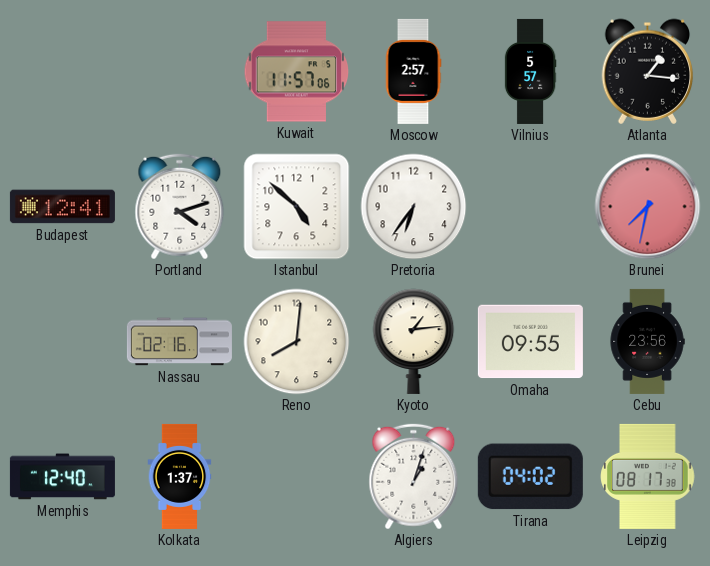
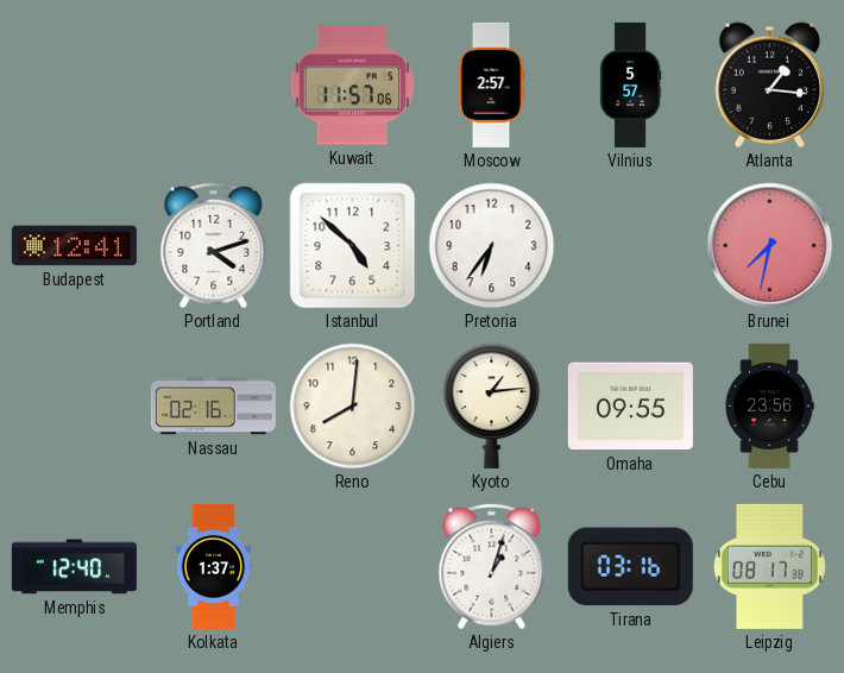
Tirana: 04:02 -> 03:16
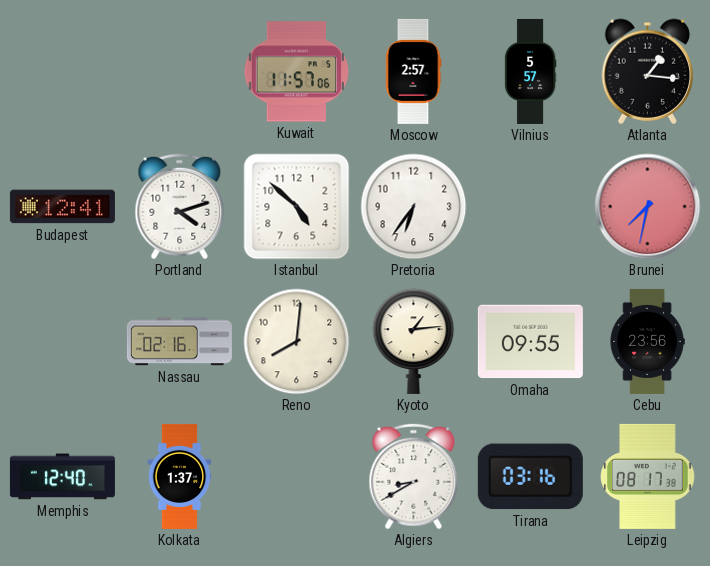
Algiers: 1:03 -> 8:40
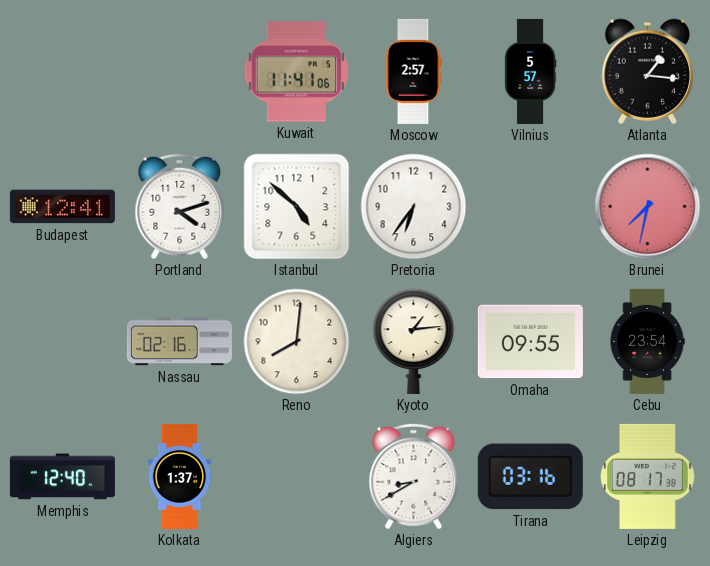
Kuwait: 11:57 -> 11:41
Cebu: 23:56 -> 23:54
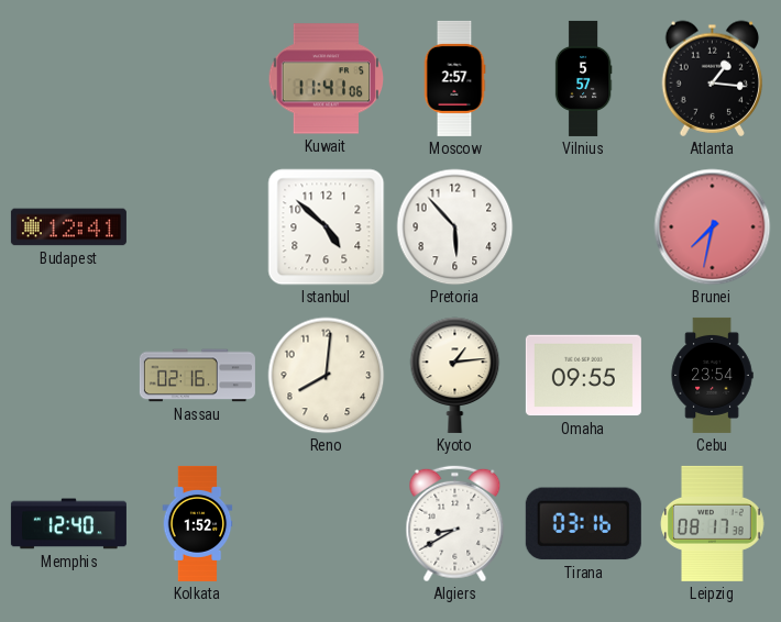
Portland: 4:12 -> none
Pretoria: 6:36 -> 5:53
Kolkata: 1:37 -> 1:52
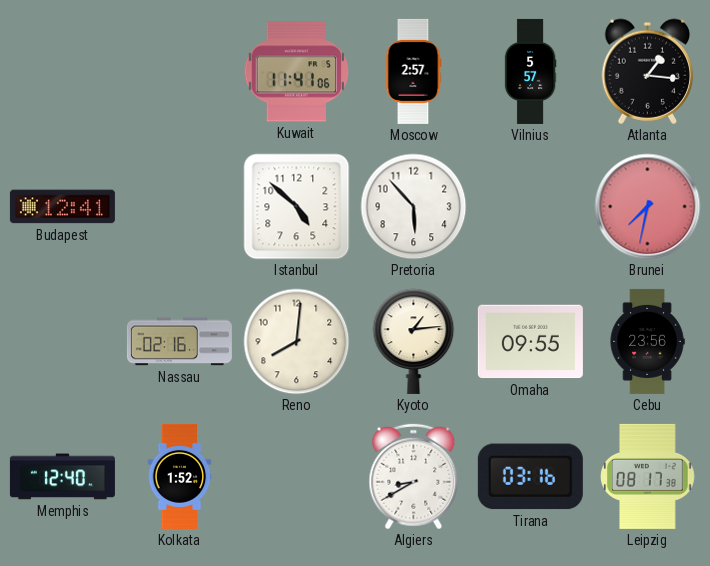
Cebu: 23:54 -> 23:56
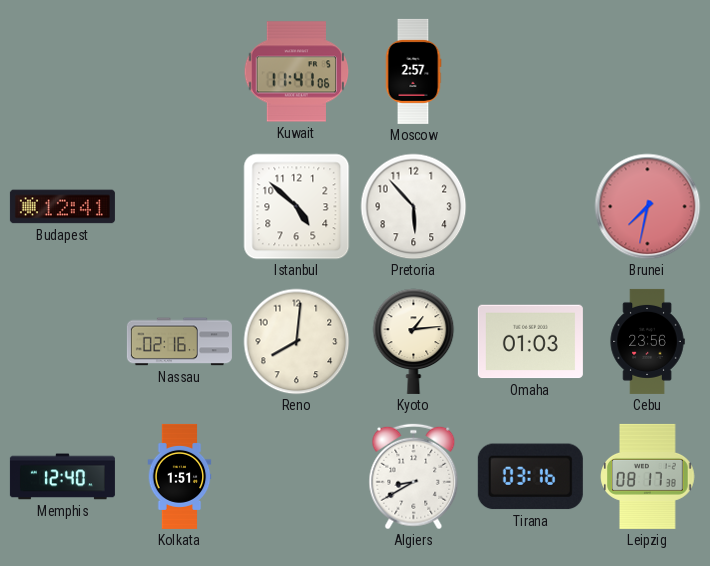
Vilnius: 5:57 -> none
Atlanta: 1:16 -> none
Omaha: 09:55 -> 01:03
Kolkata: 1:52 -> 1:51
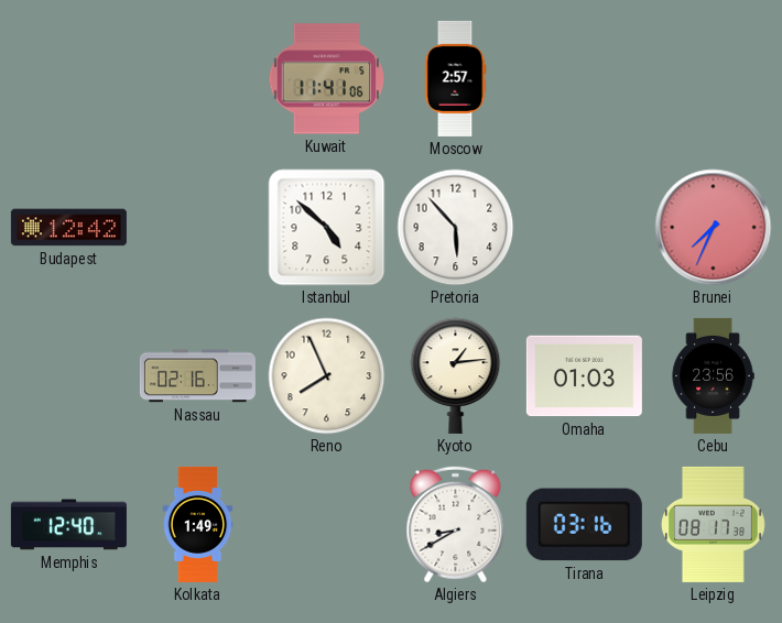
Budapest: 12:41 -> 12:42
Brunei: 7:32 -> 7:34
Reno: 8:01 -> 7:56
Kolkata: 1:51 -> 1:49
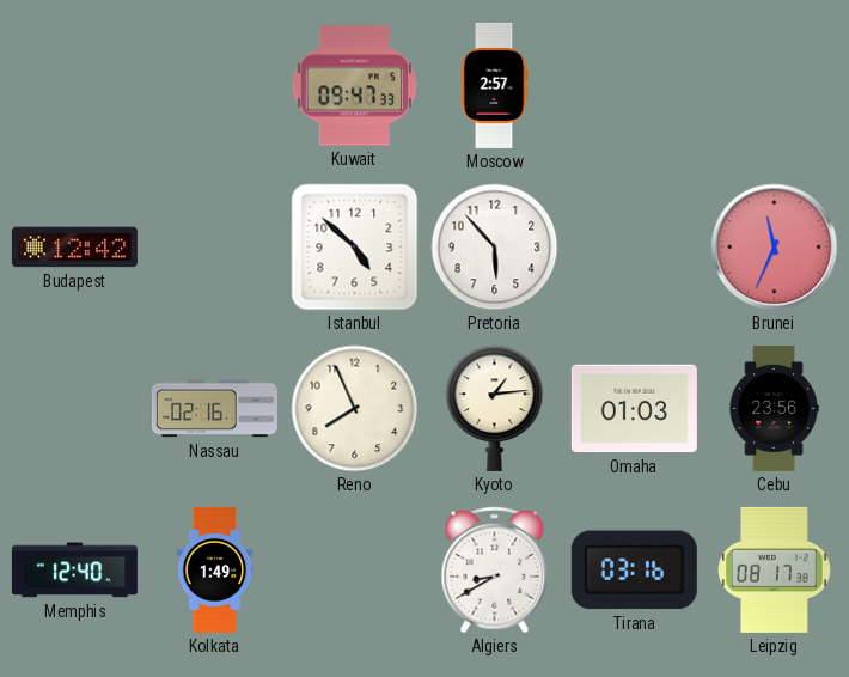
Kuwait: 11:41 -> 09:47
Brunei: 7:34 -> 11:34
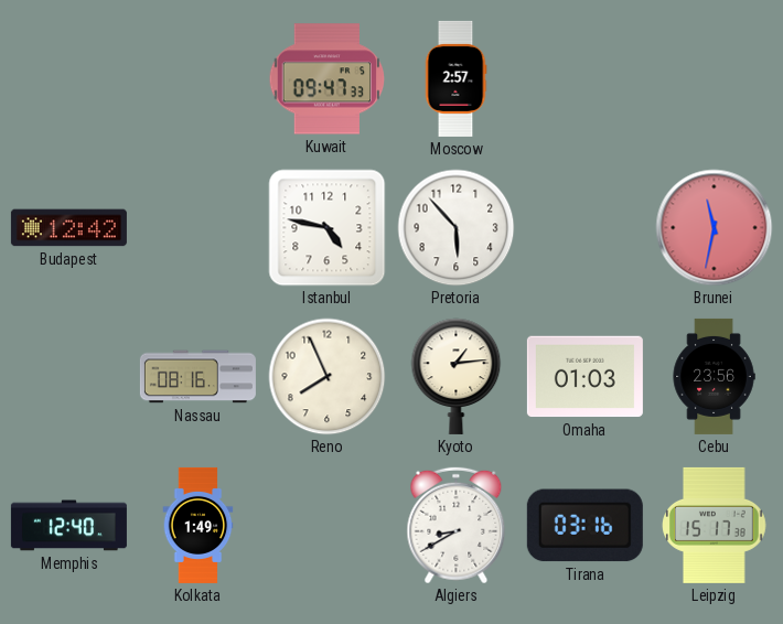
Istanbul: 4:52 -> 4:47
Brunei: 11:34 -> 11:32
Nassau: 02:16 -> 08:16
Leipzig: 08:17 -> 15:17
